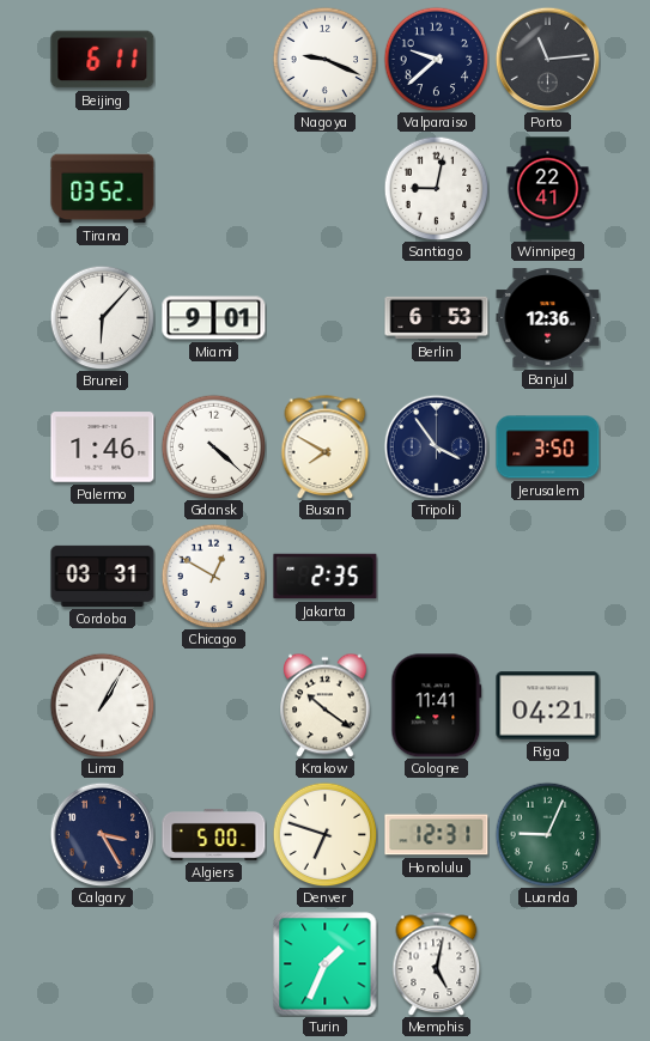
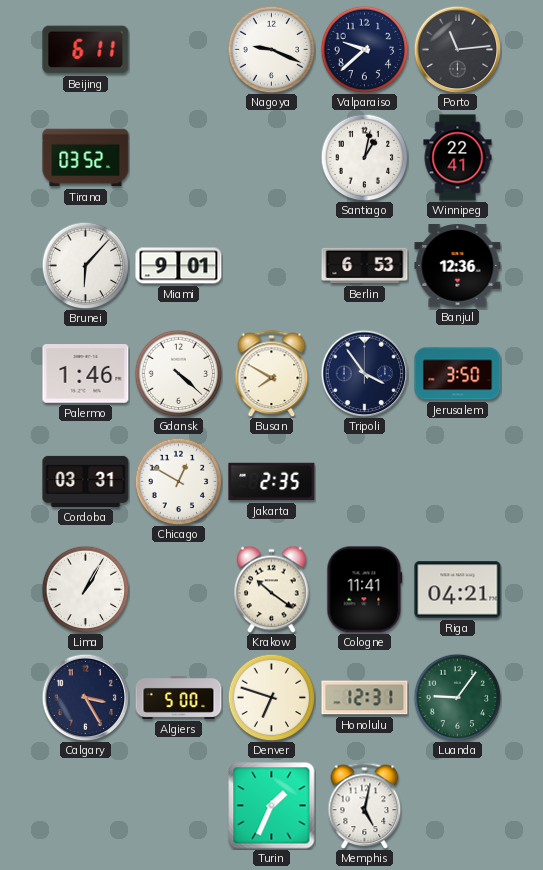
Santiago: 9:02 -> 1:02
Luanda: 9:04 -> 9:06
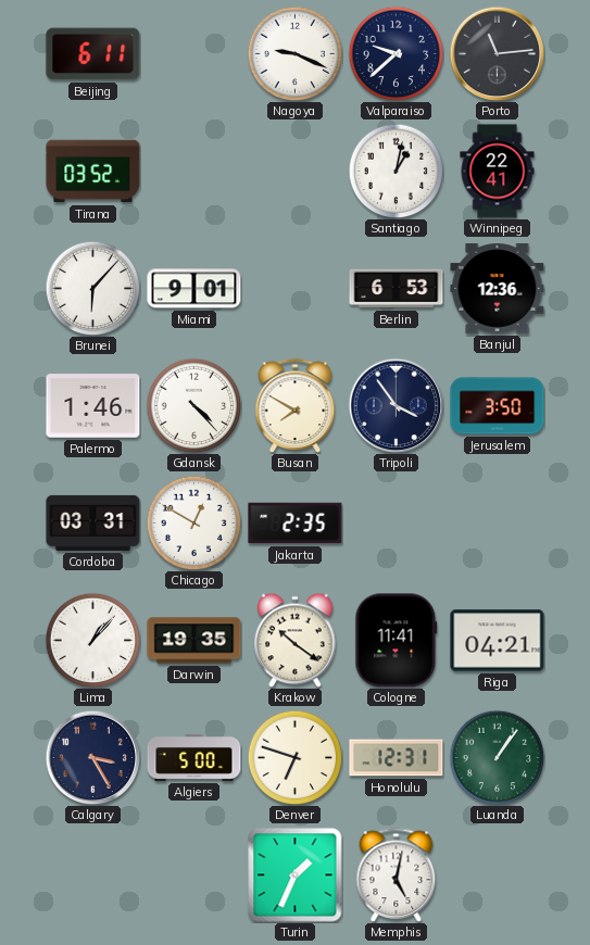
Gdansk: 4:22 -> 4:23
Lima: 1:05 -> 1:07
Darwin: none -> 19:35
Luanda: 9:06 -> 1:06
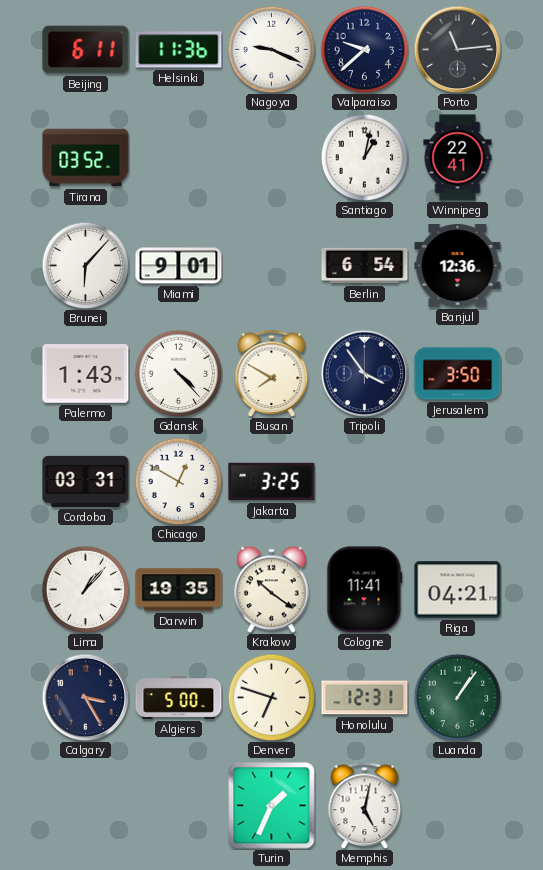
Helsinki: none -> 11:36
Berlin: 6:53 -> 6:54
Palermo: 1:46 -> 1:43
Jakarta: 2:35 -> 3:25
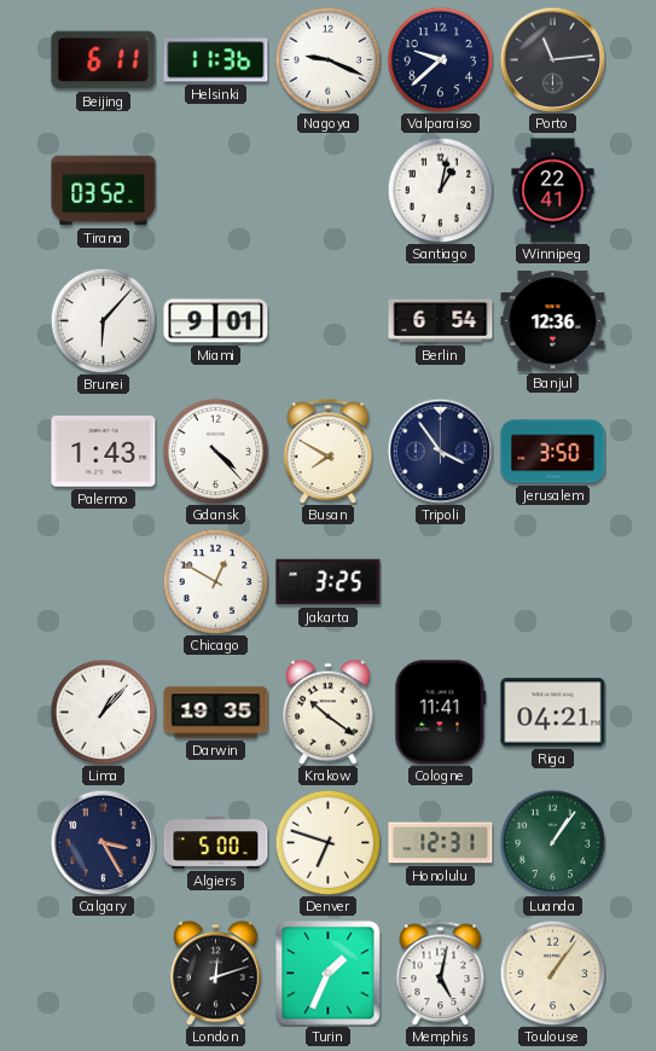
Cordoba: 03:31 -> none
London: none -> 12:12
Toulouse: none -> 1:06
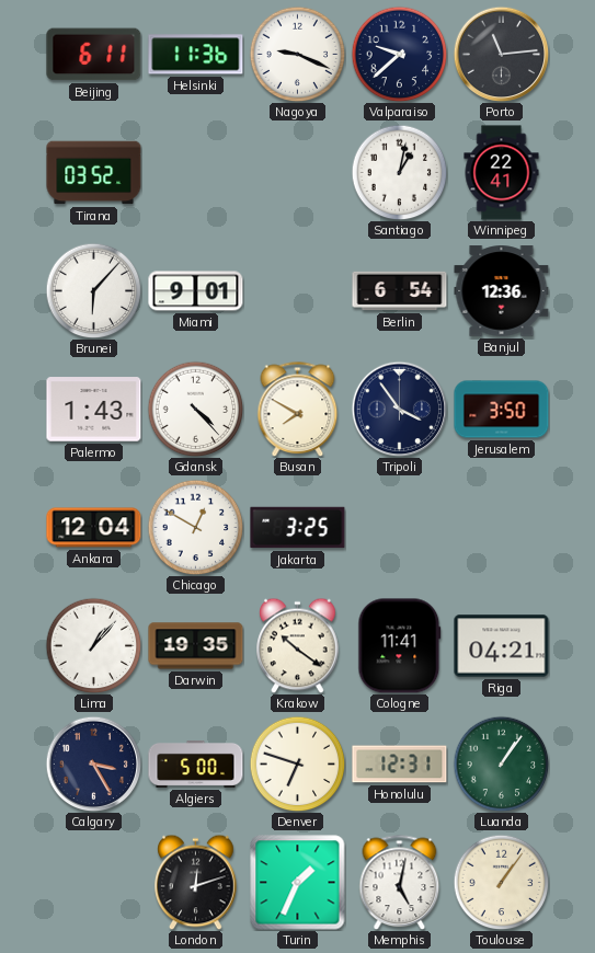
Ankara: none -> 12:04
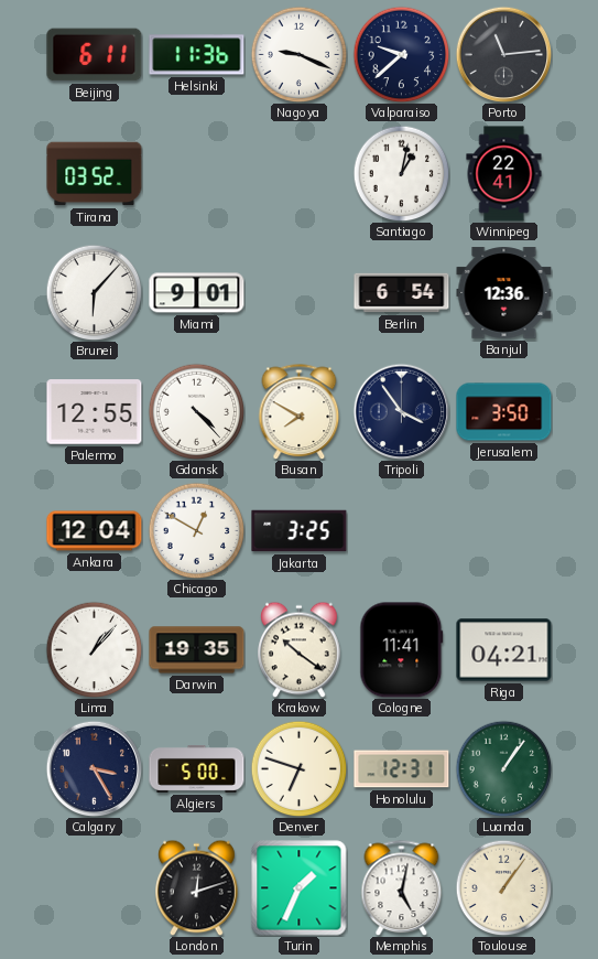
Palermo: 1:43 -> 12:55
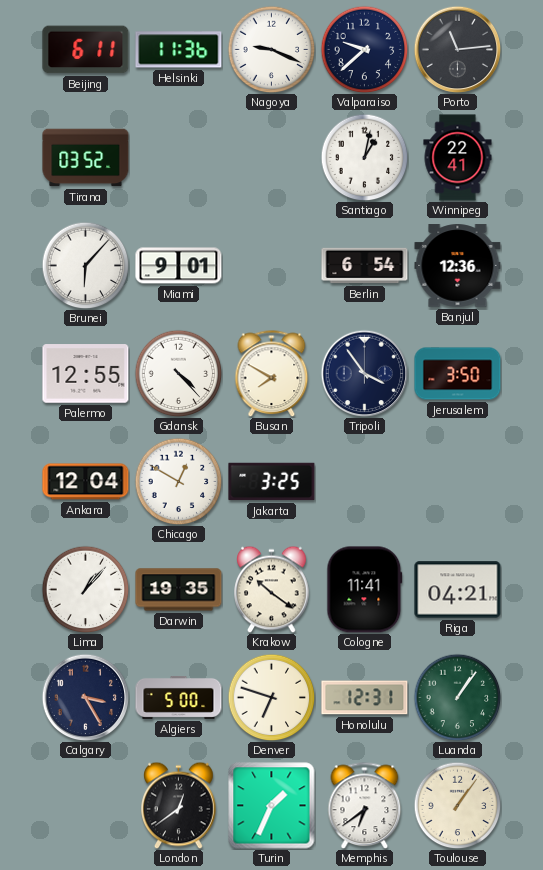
London: 12:12 -> 12:39
Memphis: 5:02 -> 6:39
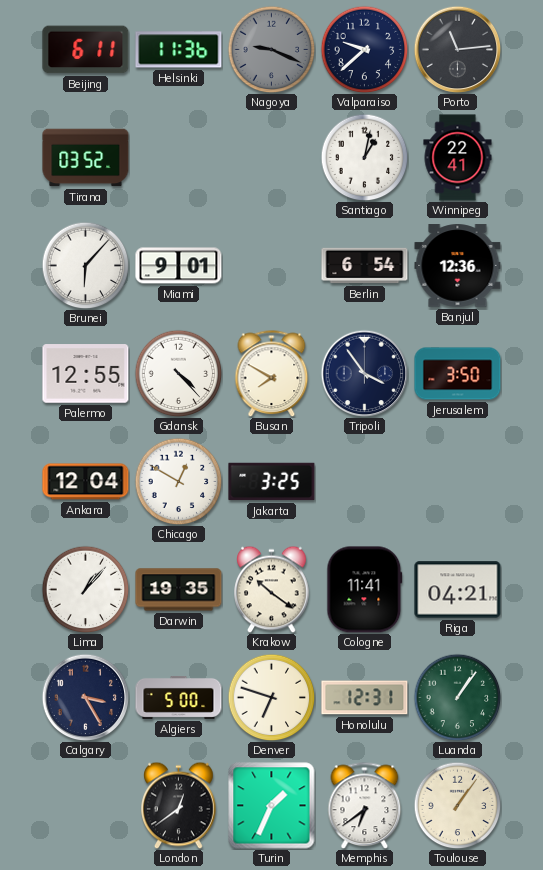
Nagoya dial: white -> grey
